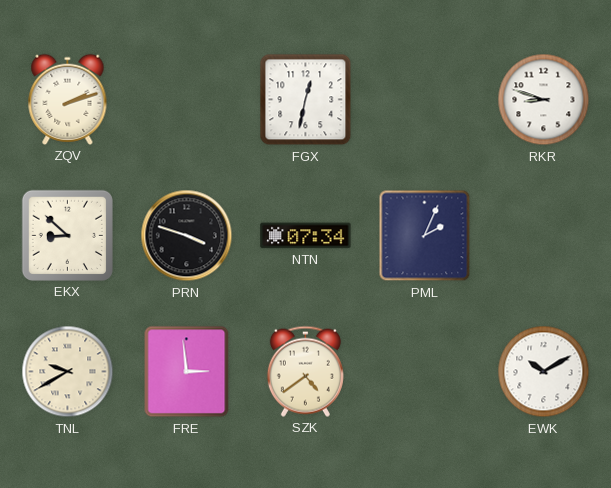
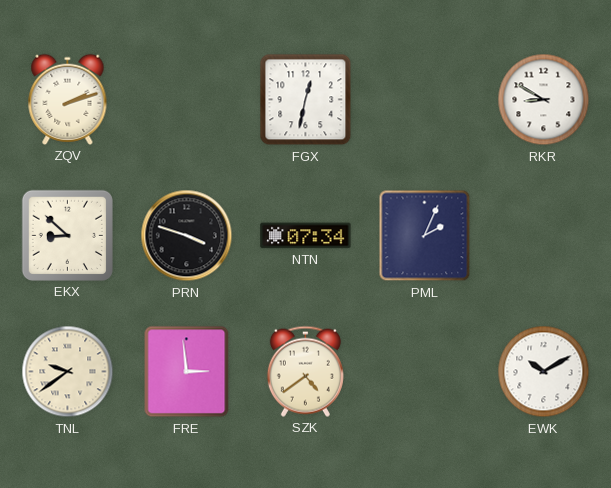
RKR: 8:48 -> 8:50
TNL: 9:40 -> 9:39
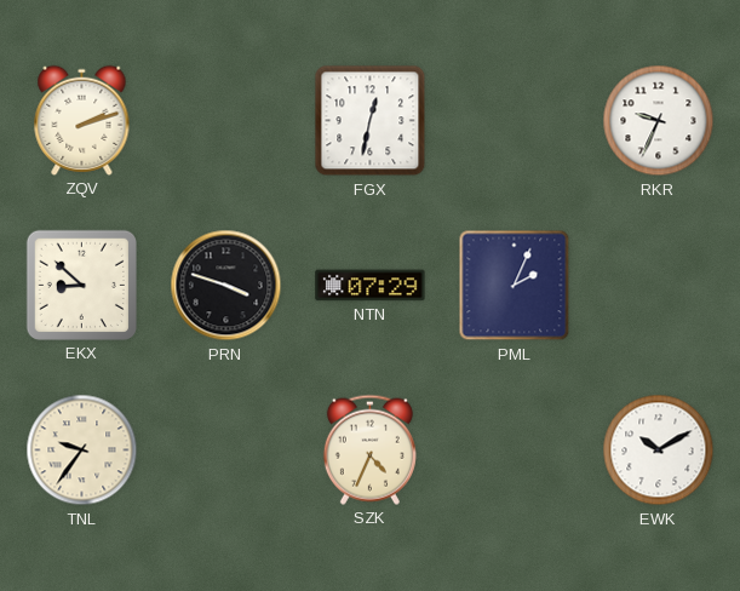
RKR: 8:50 -> 9:34
NTN: 07:34 -> 07:29
TNL: 9:39 -> 9:36
FRE: 2:59 -> none
SZK: 4:39 -> 4:34
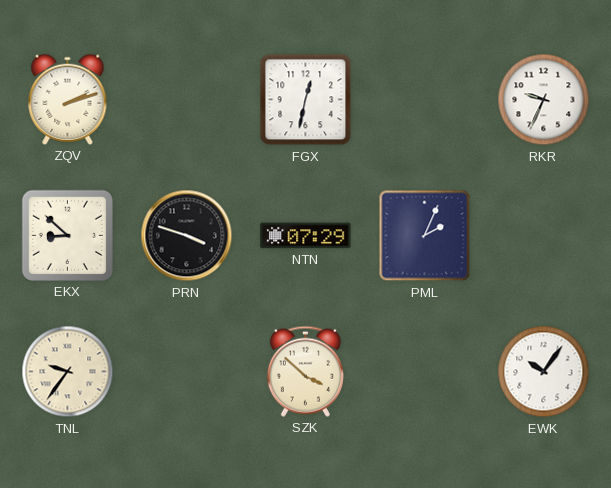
SZK: 4:34 -> 3:52
EWK: 10:10 -> 10:06
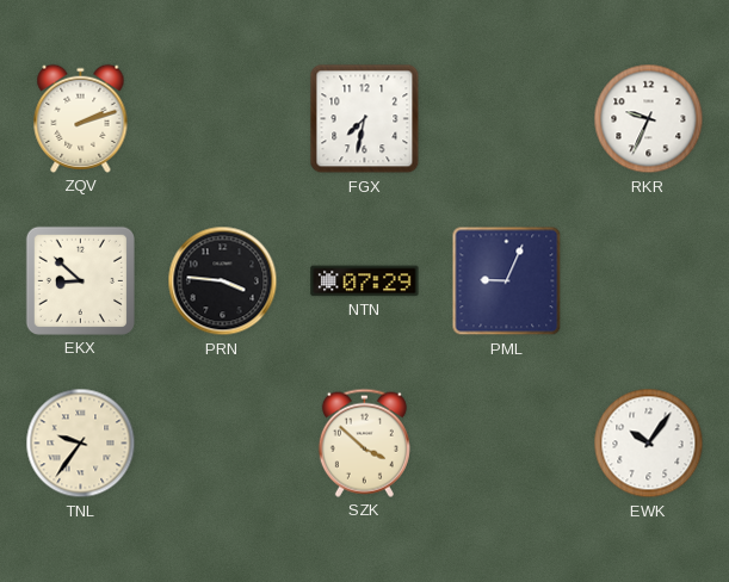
FGX: 12:32 -> 7:32
PRN: 3:48 -> 3:46
PML: 2:04 -> 9:04
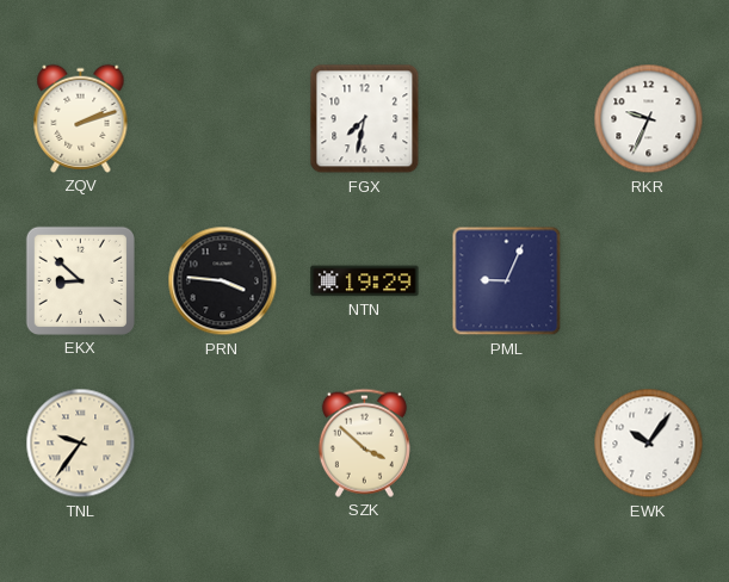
NTN: 07:29 -> 19:29
